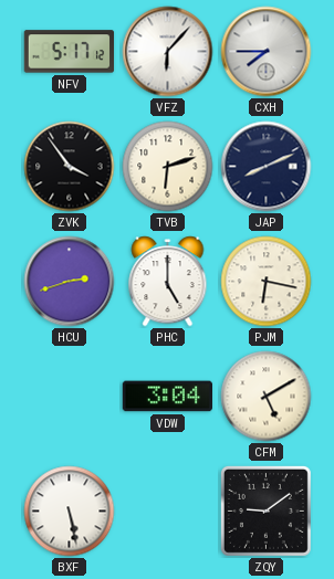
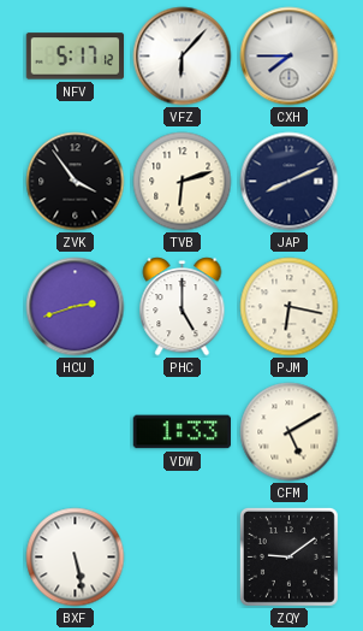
VDW: 3:04 -> 1:33
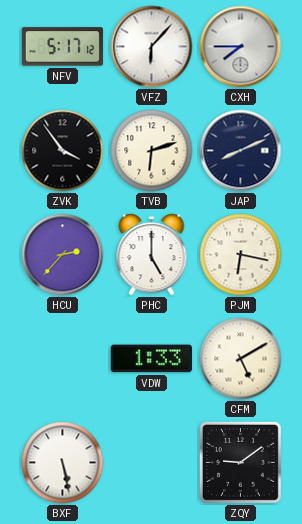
HCU: 2:42 -> 2:37
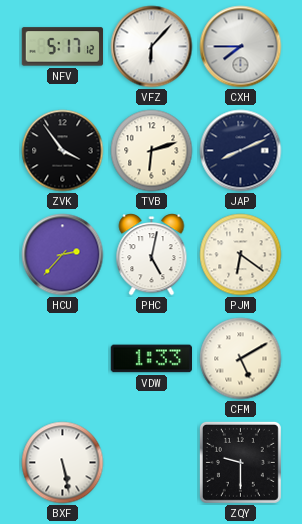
PHC: 5:00 -> 5:02
PJM: 6:17 -> 6:21
ZQY: 9:09 -> 9:30
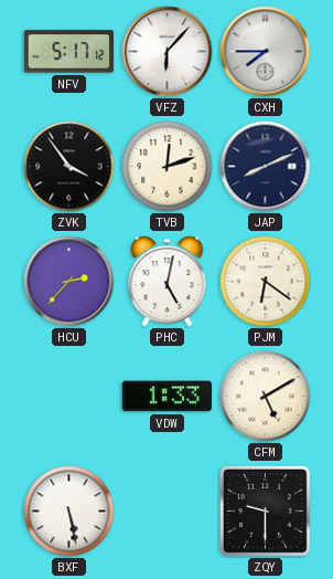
TVB: 6:12 -> 12:12
